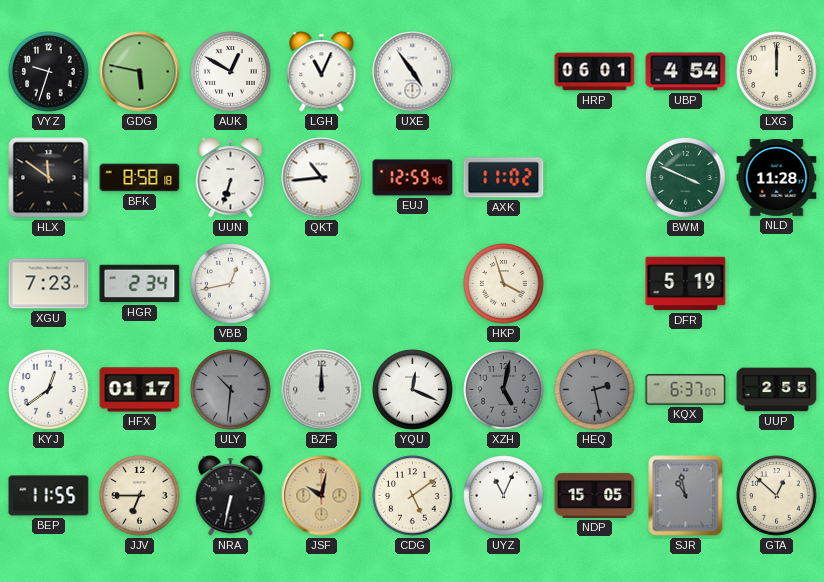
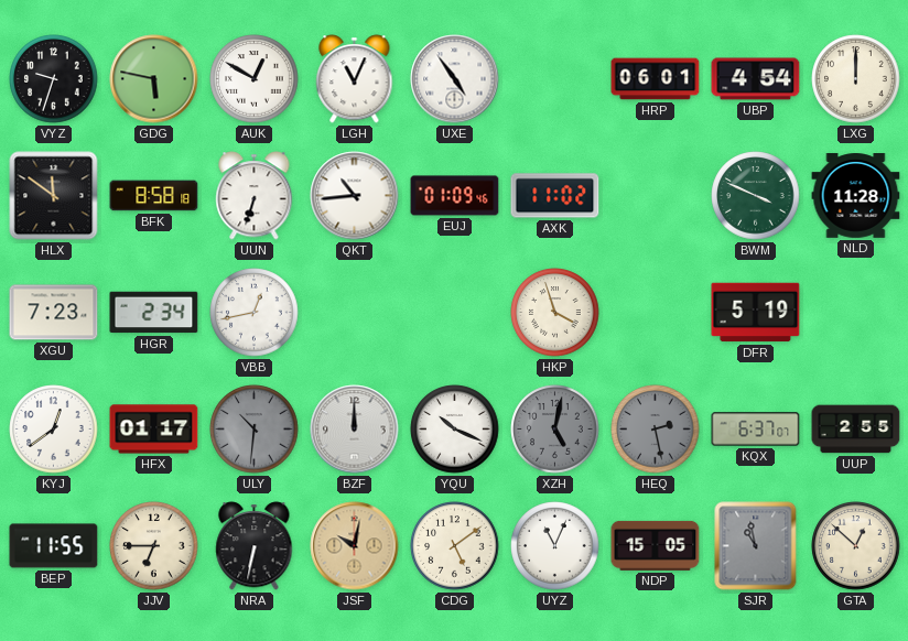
EUJ: 12:59 -> 01:09
YQU: 12:19 -> 10:19
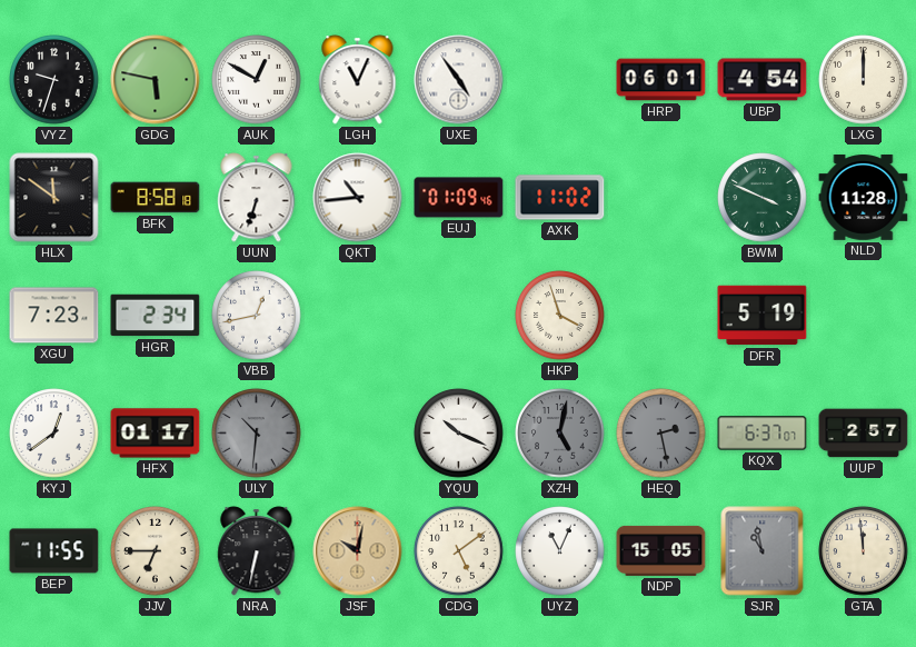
BZF: 12:00 -> none
UUP: 2:55 -> 2:57
GTA: 12:52 -> 11:59
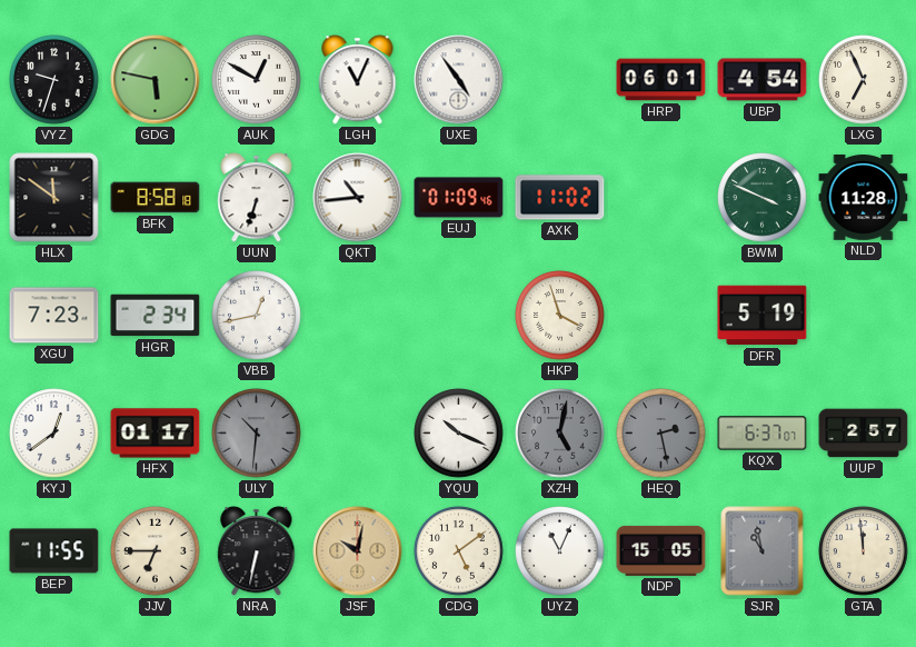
LXG: 12:00 -> 6:56
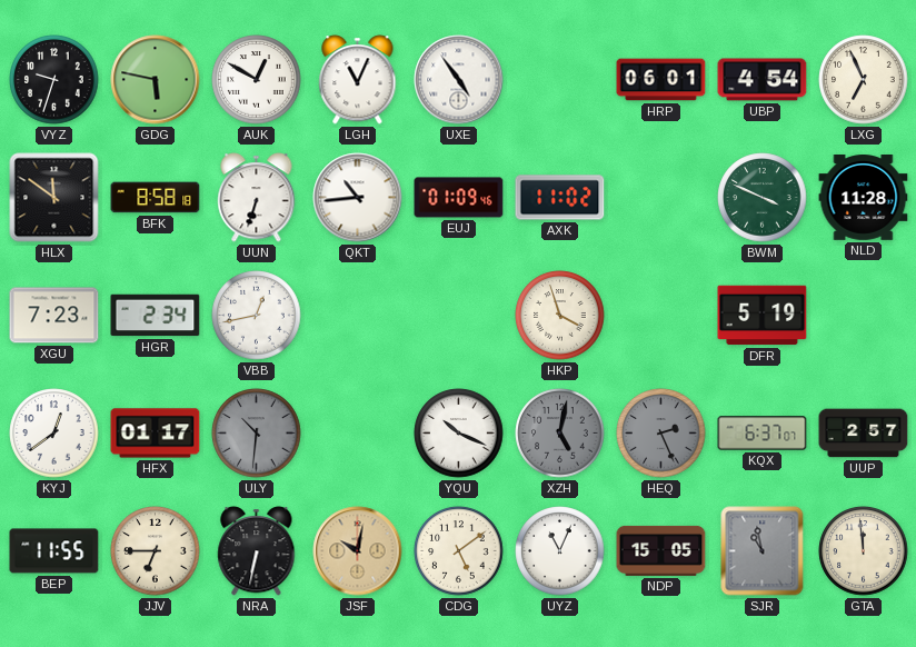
HEQ: 2:28 -> 2:26
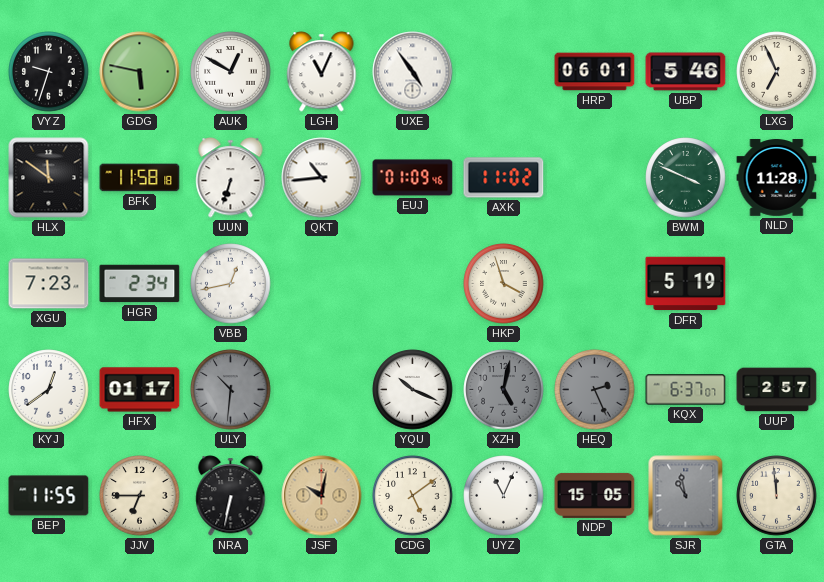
UBP: 4:54 -> 5:46
BFK: 8:58 -> 11:58
